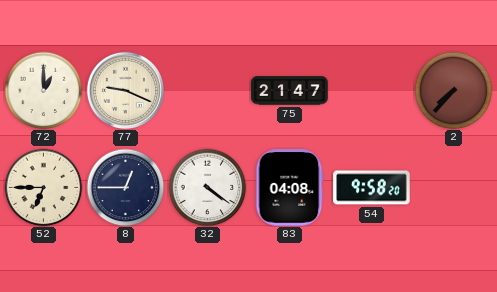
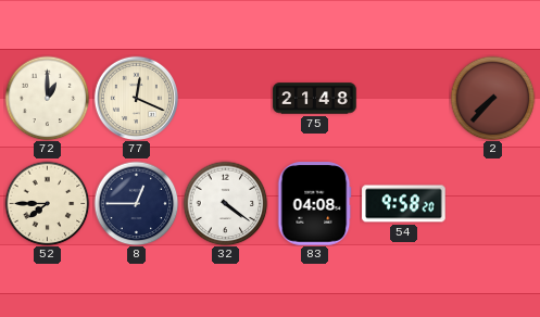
77: 9:19 -> 12:19
75: 21:47 -> 21:48
52: 6:45 -> 7:45
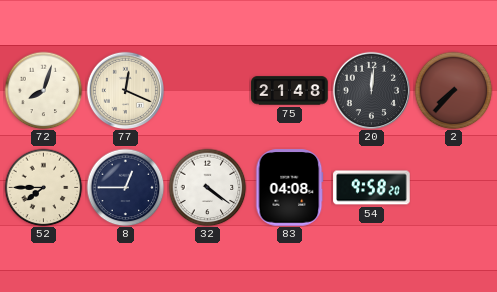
72: 1:00 -> 8:03
20: none -> 12:01
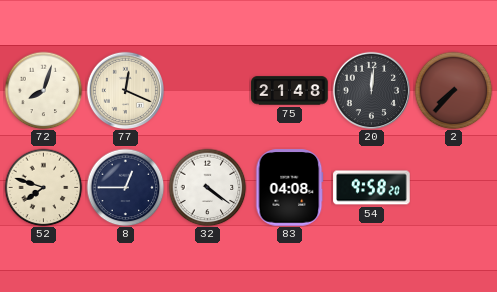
52: 7:45 -> 7:48
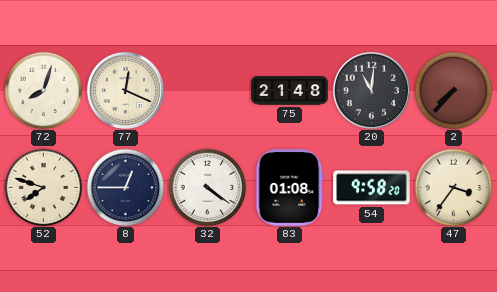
20: 12:01 -> 11:01
83: 04:08 -> 01:08
47: none -> 3:36
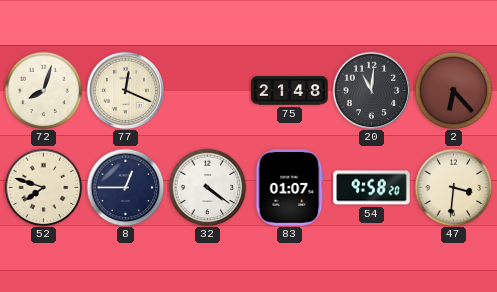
2: 7:37 -> 6:23
83: 01:08 -> 01:07
47: 3:36 -> 3:31
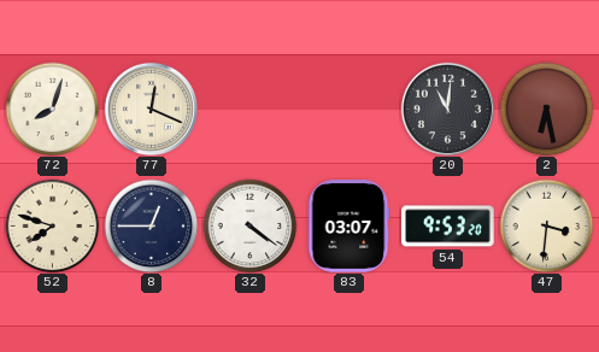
75: 21:48 -> none
2: 6:23 -> 6:28
83: 01:07 -> 03:07
54: 9:58 -> 9:53
